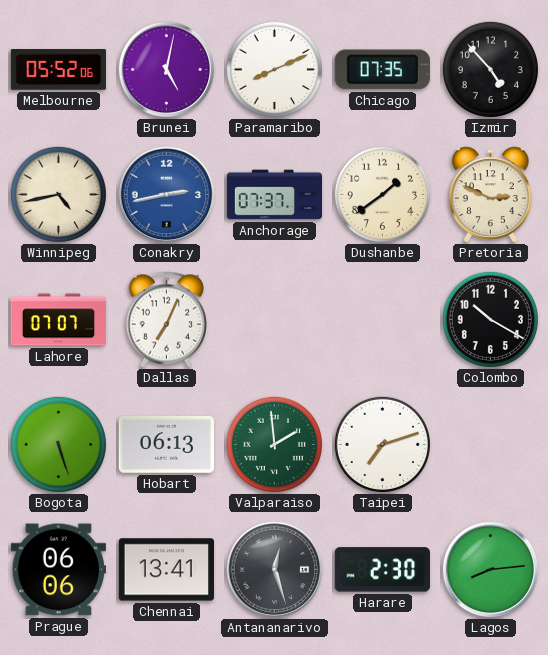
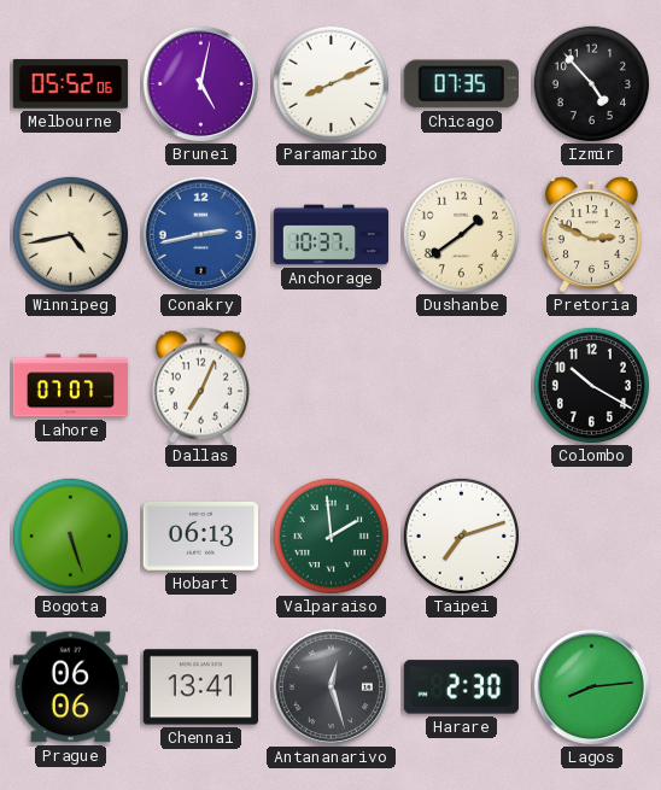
Anchorage: 07:37 -> 10:37
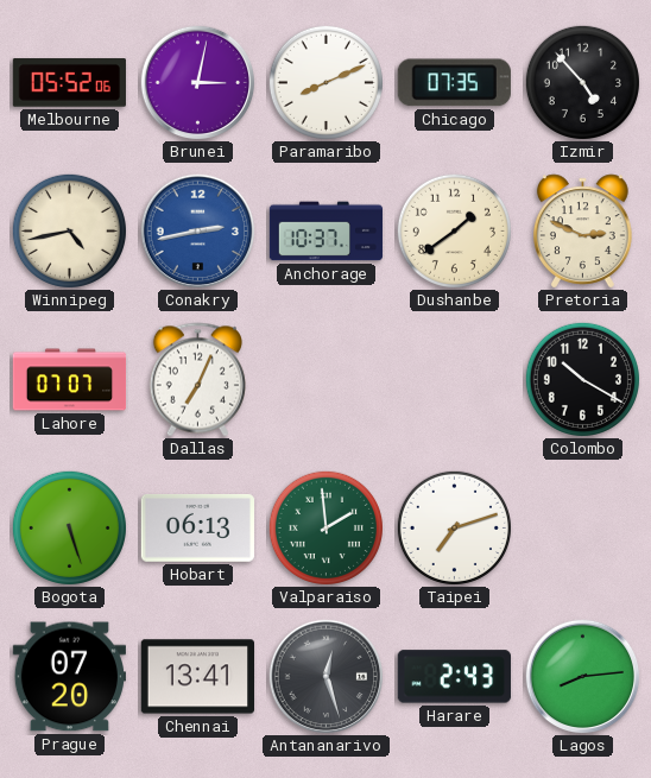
Brunei: 5:02 -> 3:02
Prague: 06:06 -> 07:20
Harare: 2:30 -> 2:43
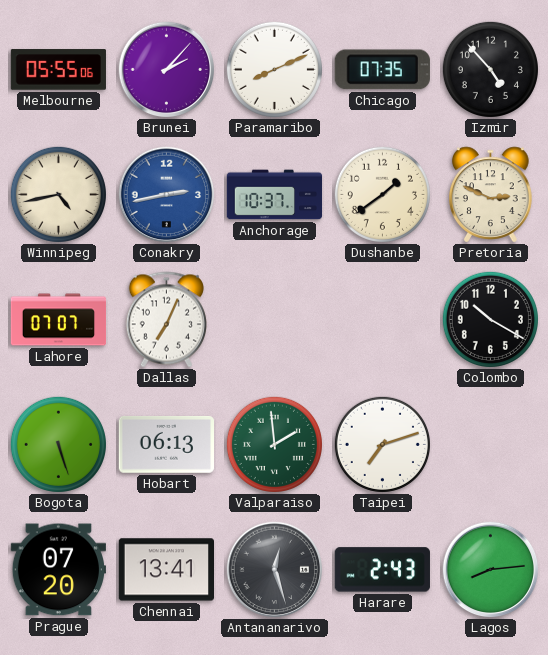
Melbourne: 05:52 -> 05:55
Brunei: 3:02 -> 2:07
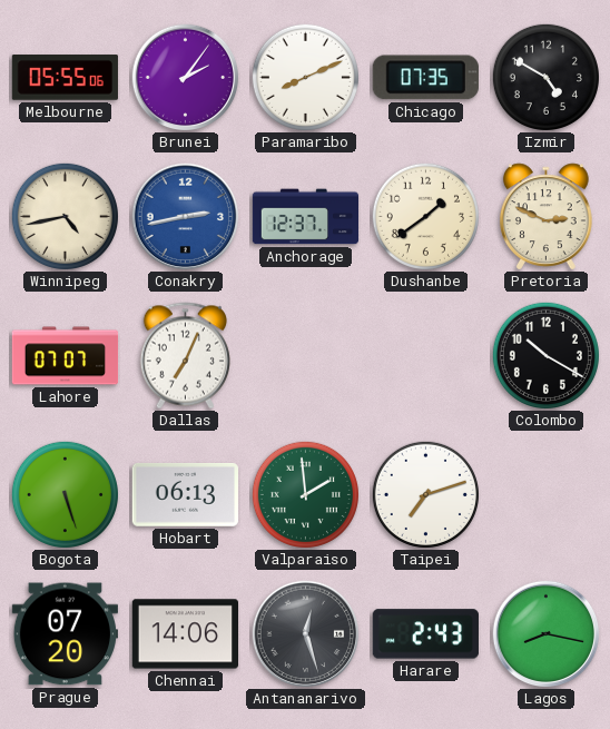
Brunei: 2:07 -> 2:06
Izmir: 4:53 -> 4:50
Anchorage: 10:37 -> 12:37
Chennai: 13:41 -> 14:06
Lagos: 8:14 -> 8:17
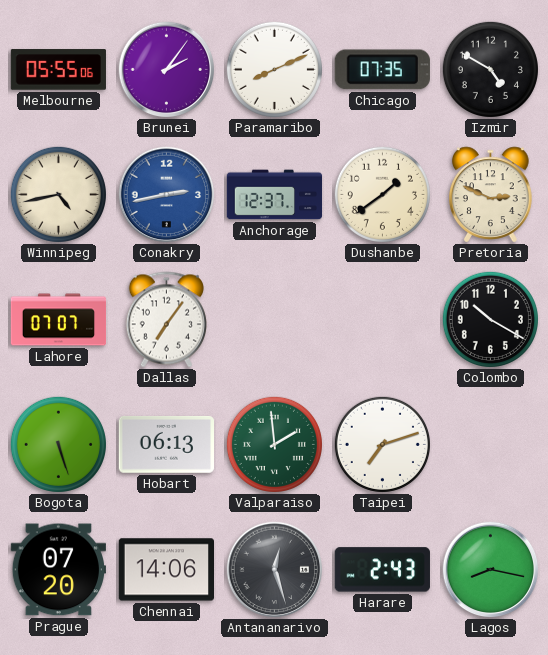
Dallas: 7:04 -> 7:06
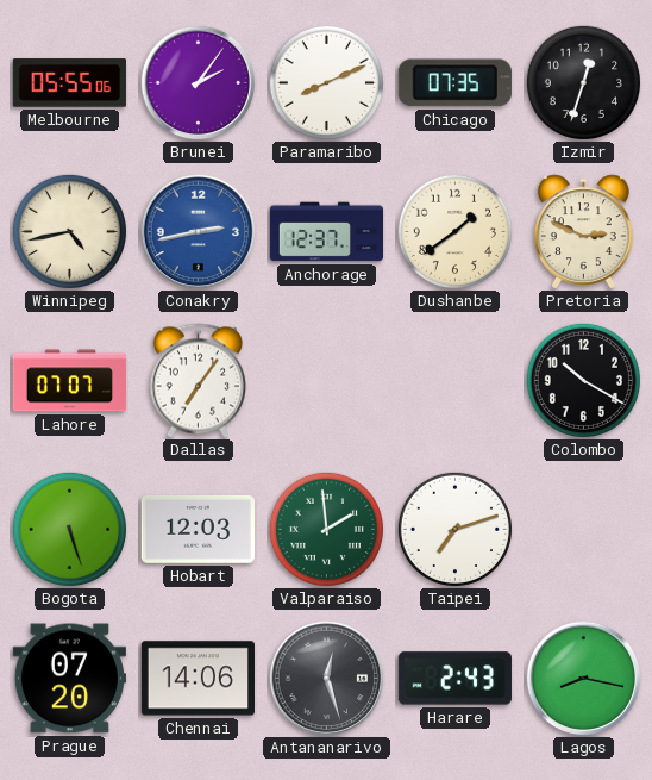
Izmir: 4:50 -> 12:33
Hobart: 06:13 -> 12:03
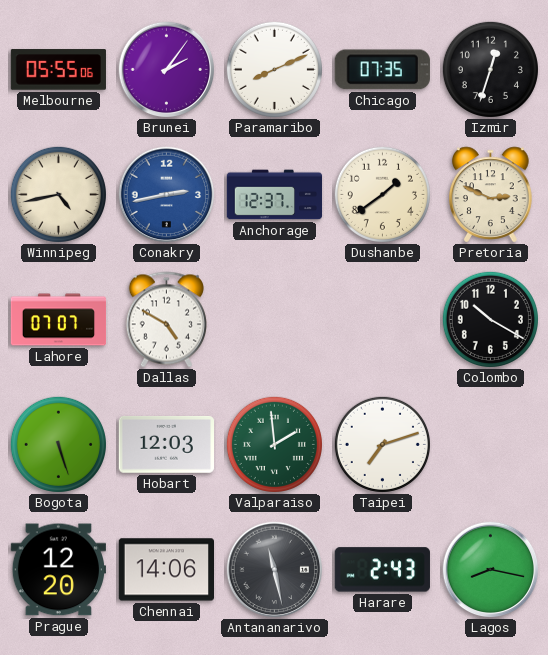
Dallas: 7:06 -> 4:50
Prague: 07:20 -> 12:20
Antananarivo: 12:27 -> 11:28
